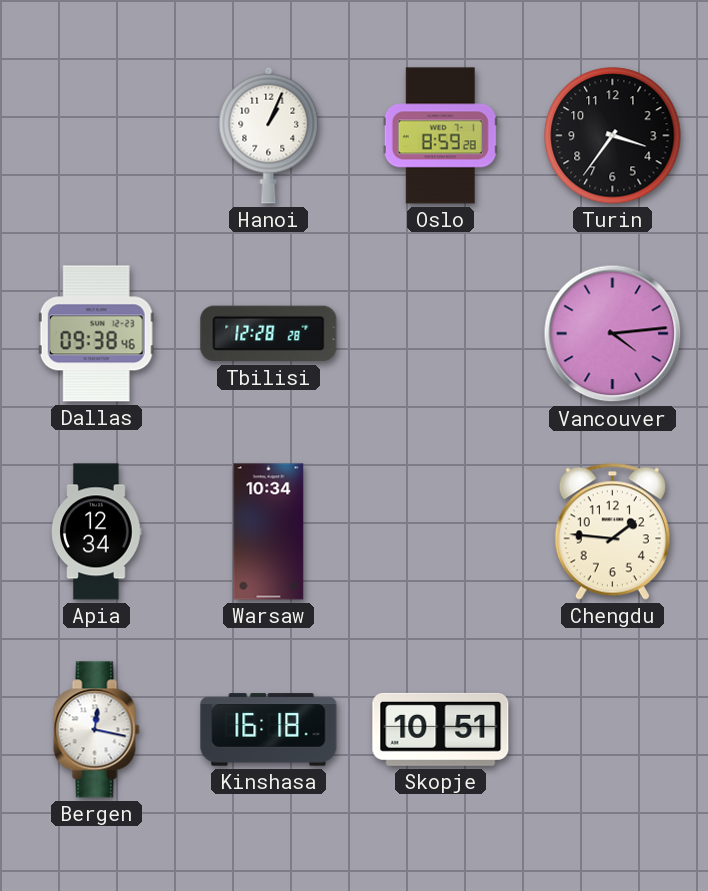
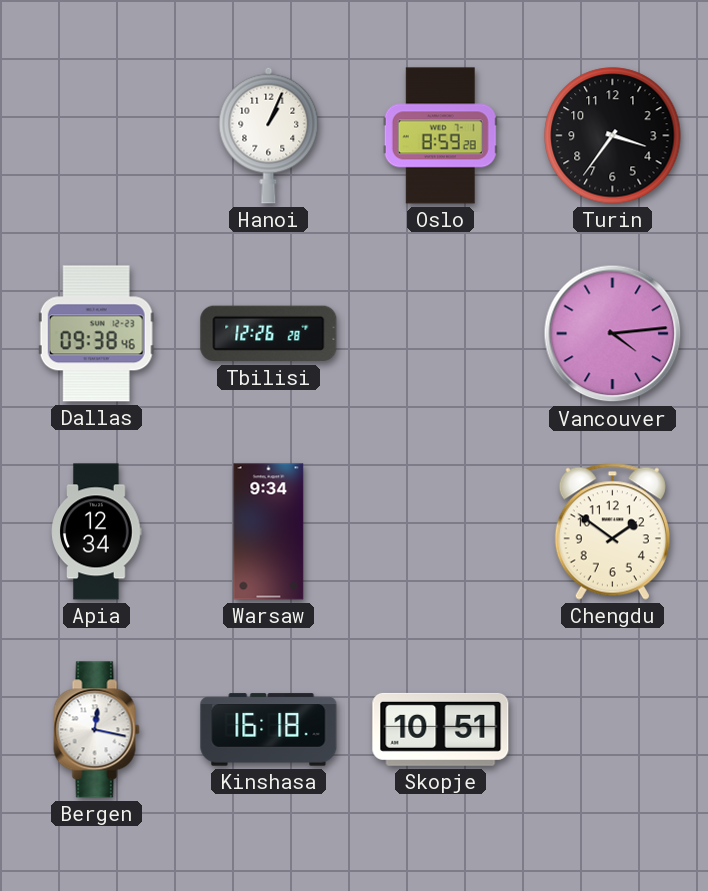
Tbilisi: 12:28 -> 12:26
Warsaw: 10:34 -> 9:34
Chengdu: 1:46 -> 1:51
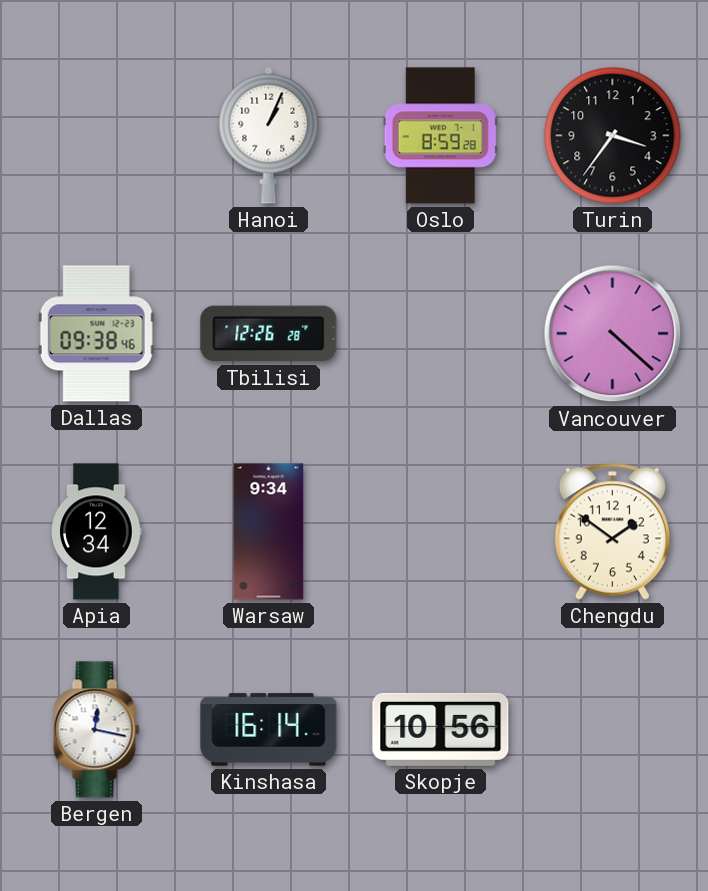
Vancouver: 4:14 -> 4:22
Kinshasa: 16:18 -> 16:14
Skopje: 10:51 -> 10:56
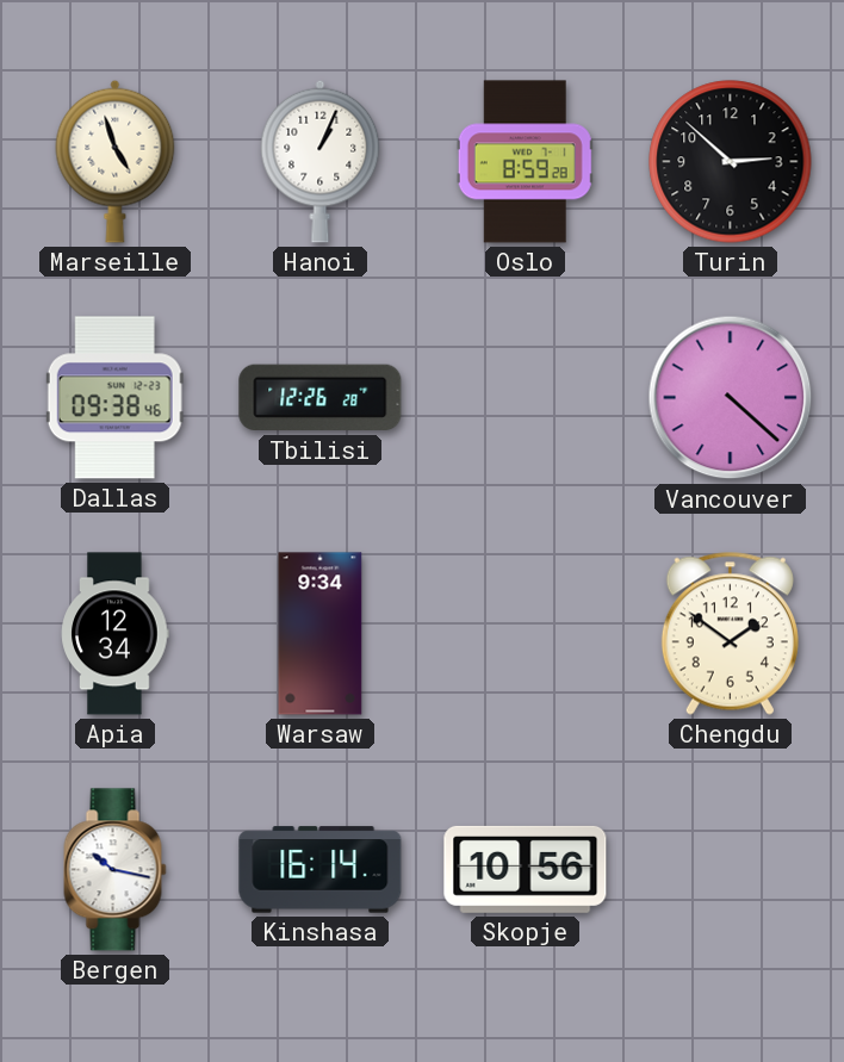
Marseille: none -> 4:57
Turin: 3:36 -> 2:52
Bergen: 12:17 -> 10:17
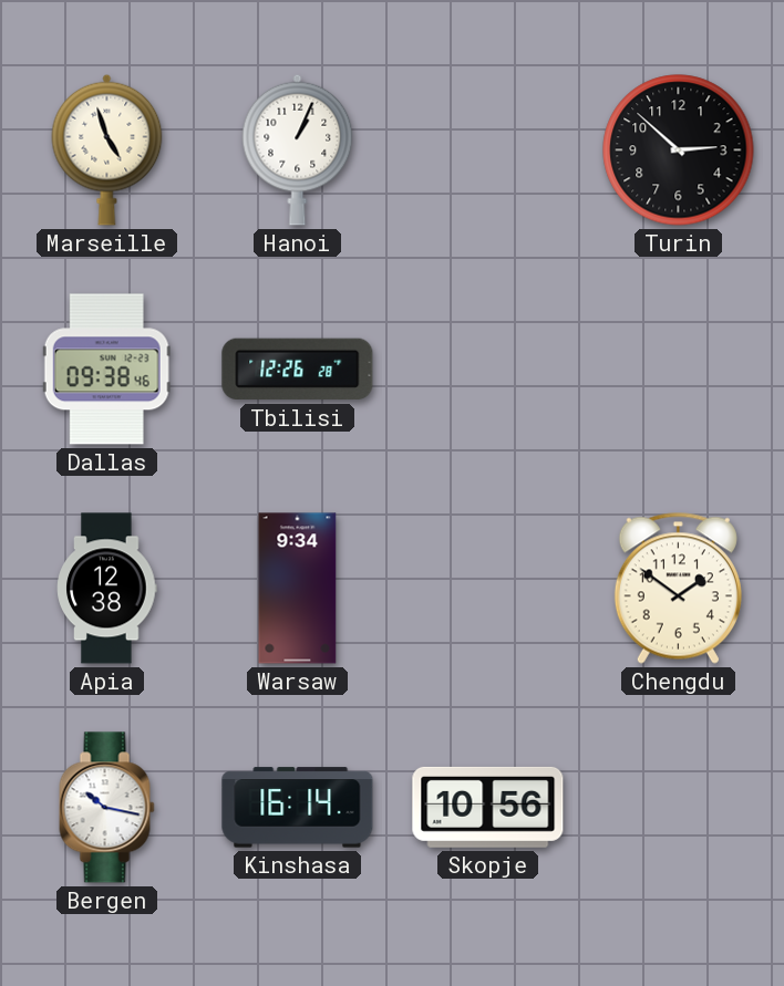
Oslo: 8:59 -> none
Vancouver: 4:22 -> none
Apia: 12:34 -> 12:38
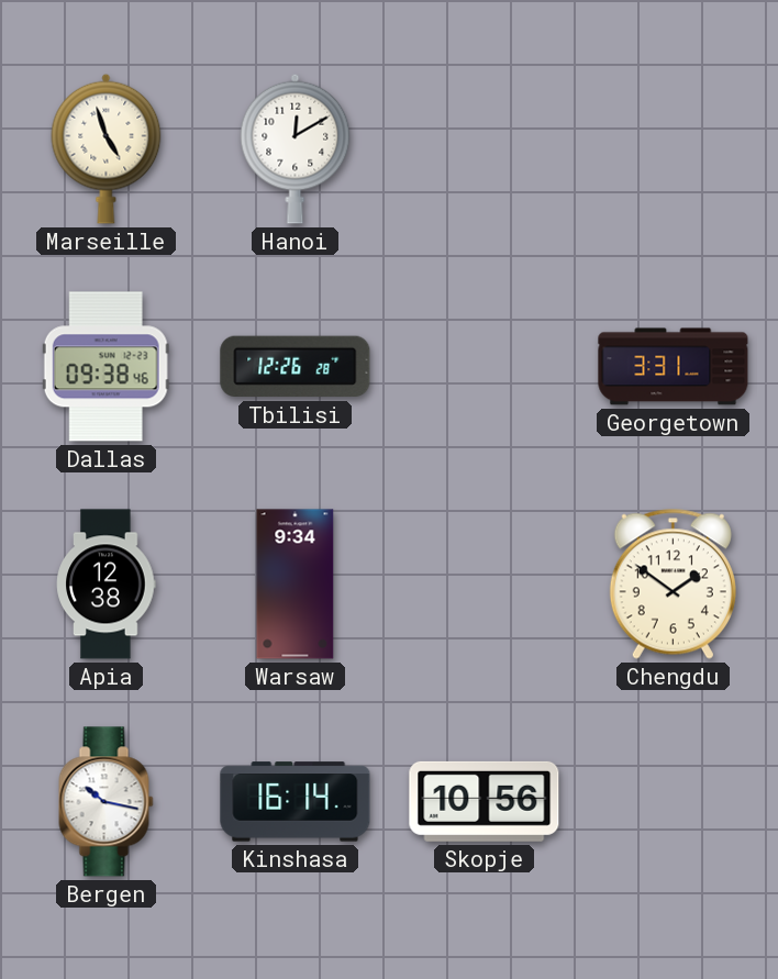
Hanoi: 1:04 -> 12:10
Turin: 2:52 -> none
Georgetown: none -> 3:31
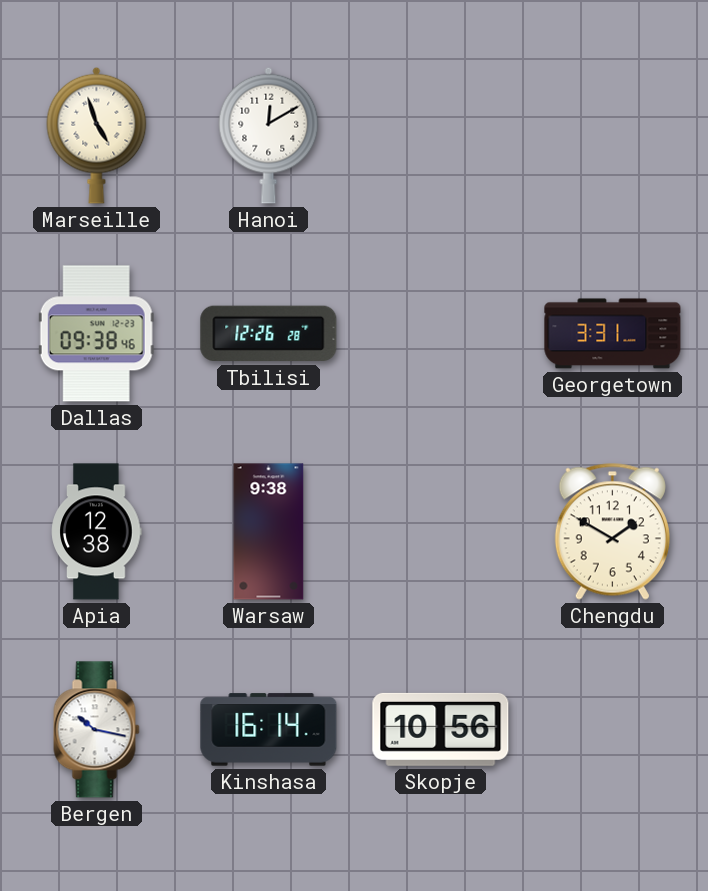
Warsaw: 9:34 -> 9:38
Chengdu: 1:51 -> 1:50
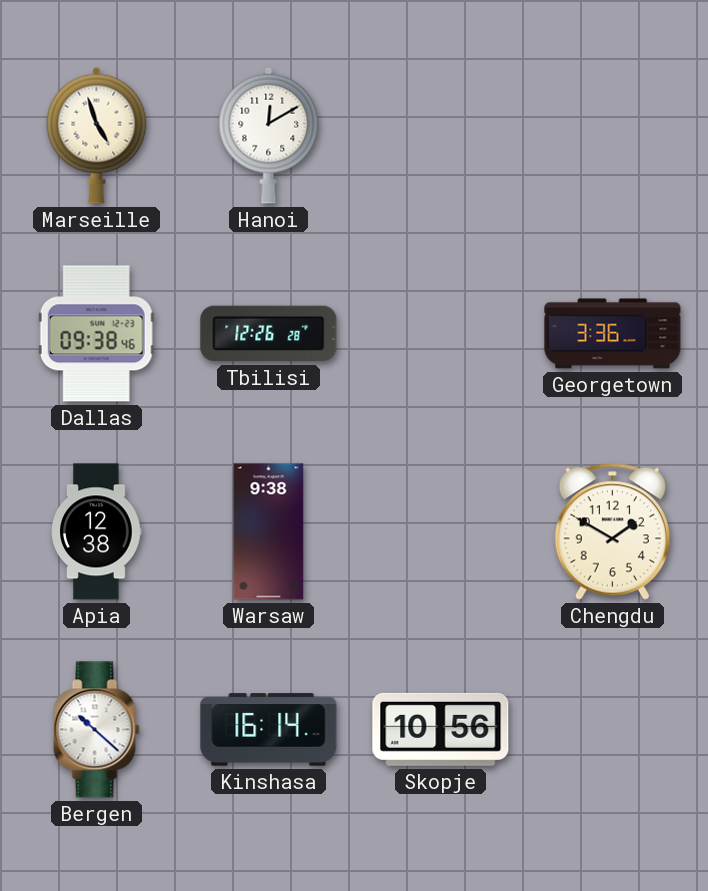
Georgetown: 3:31 -> 3:36
Bergen: 10:17 -> 10:22
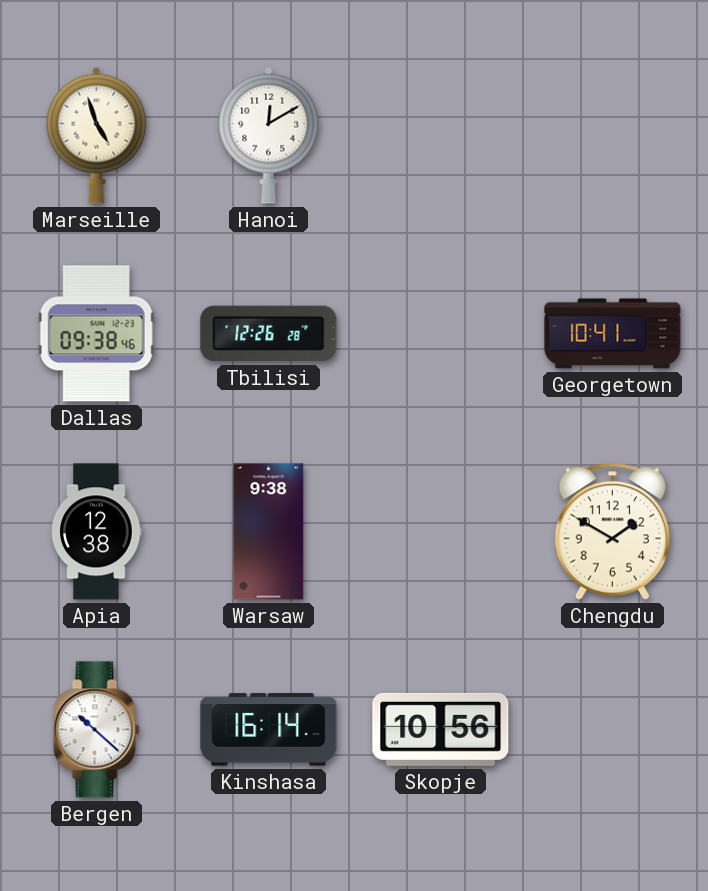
Georgetown: 3:36 -> 10:41
